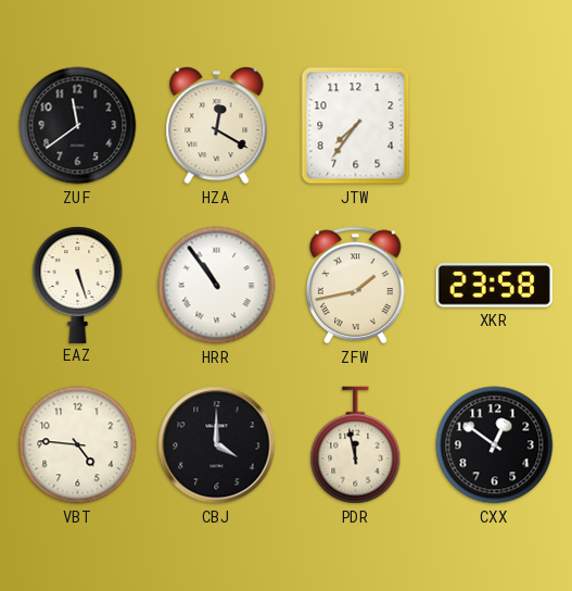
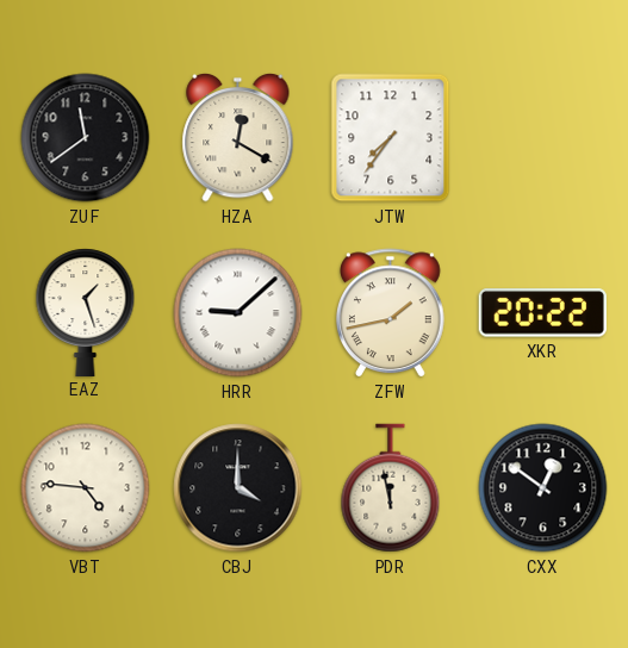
EAZ: 5:27 -> 1:27
HRR: 10:54 -> 9:08
XKR: 23:58 -> 20:22
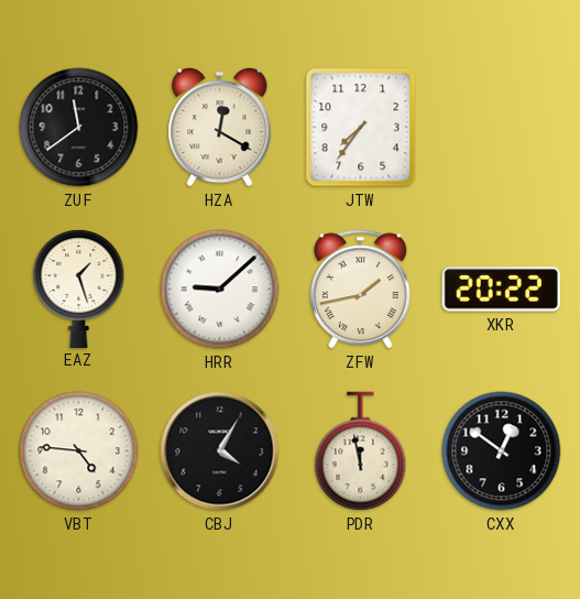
CBJ: 4:00 -> 4:05
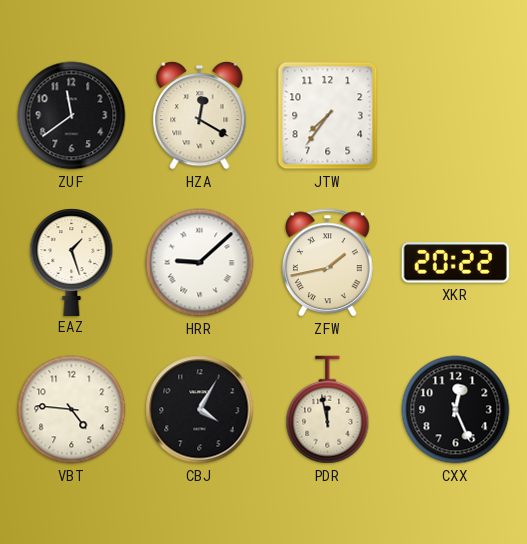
CXX: 12:51 -> 12:26
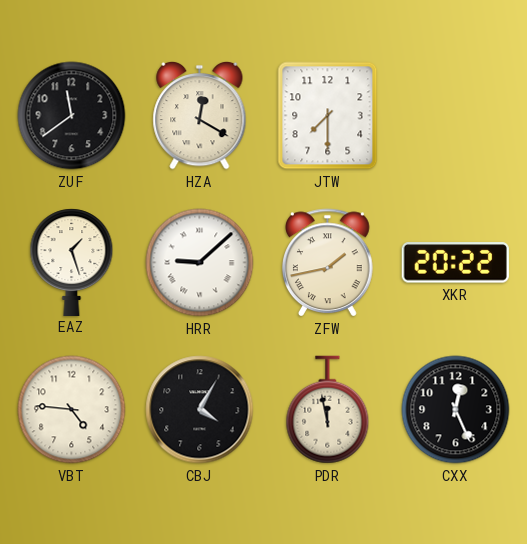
JTW: 7:36 -> 7:30
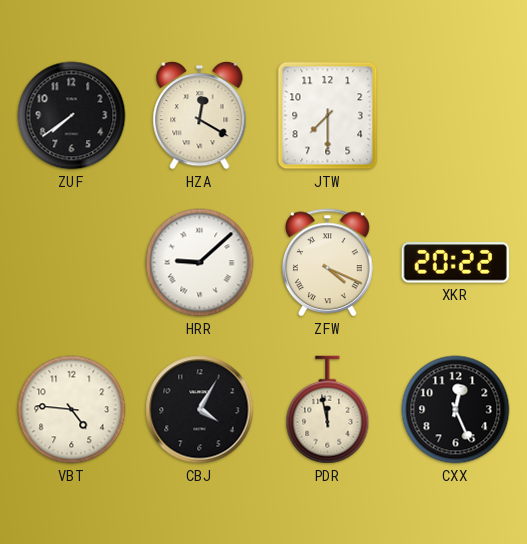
ZUF: 11:39 -> 7:39
EAZ: 1:27 -> none
ZFW: 1:43 -> 4:19
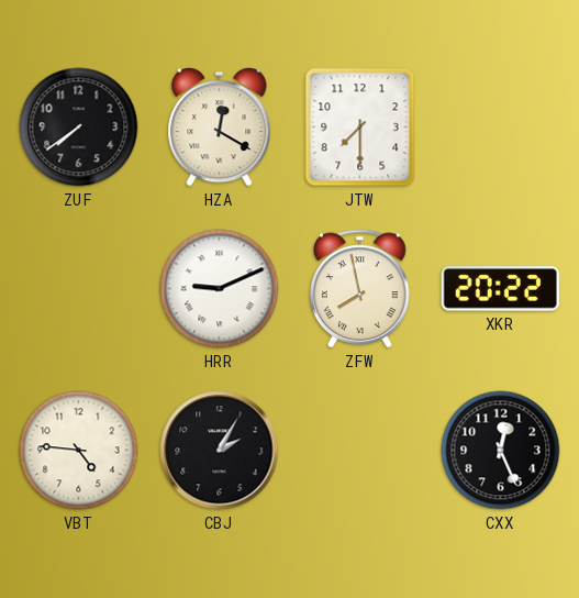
HRR: 9:08 -> 9:11
ZFW: 4:19 -> 7:58
CBJ: 4:05 -> 2:05
PDR: 11:58 -> none
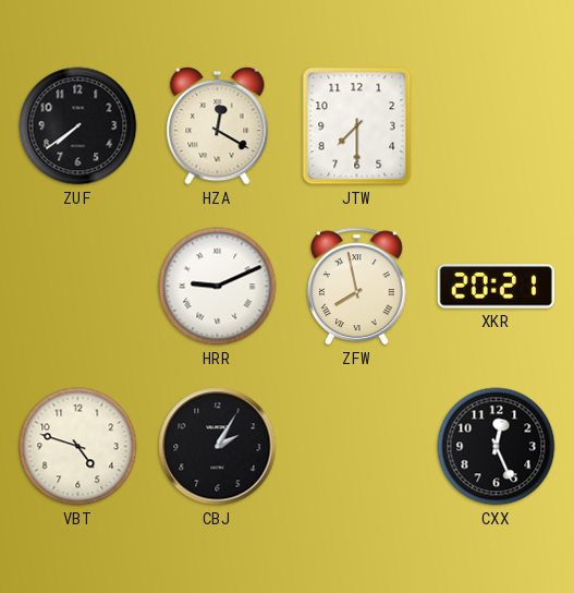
XKR: 20:22 -> 20:21
VBT: 4:46 -> 4:48
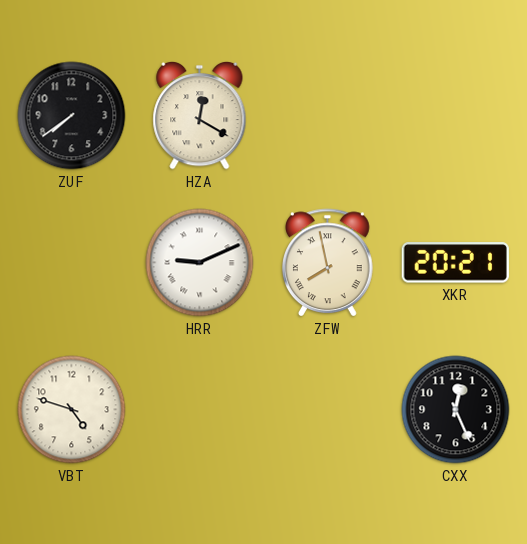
JTW: 7:30 -> none
CBJ: 2:05 -> none
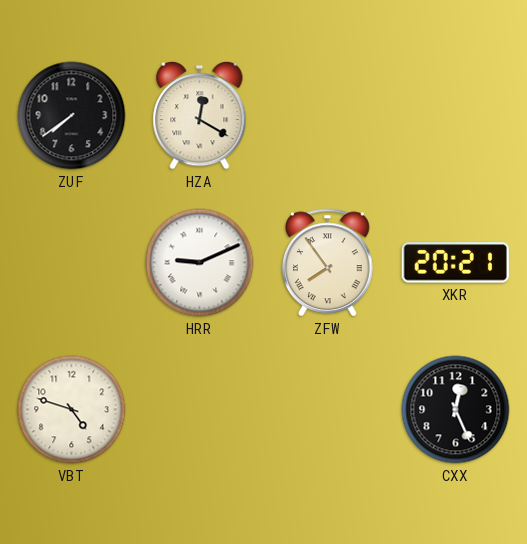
ZFW: 7:58 -> 7:54
